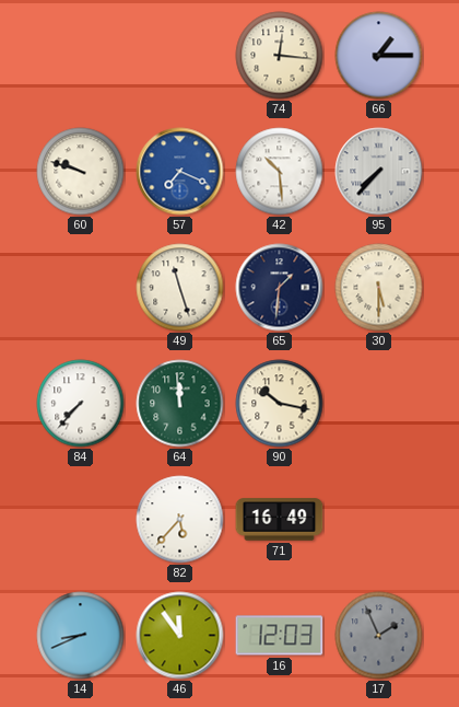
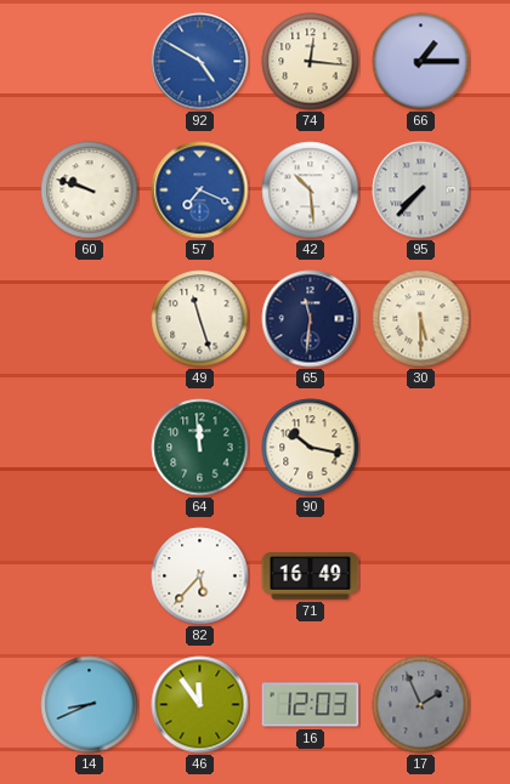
92: none -> 4:50
65: 1:31 -> 11:31
84: 7:37 -> none
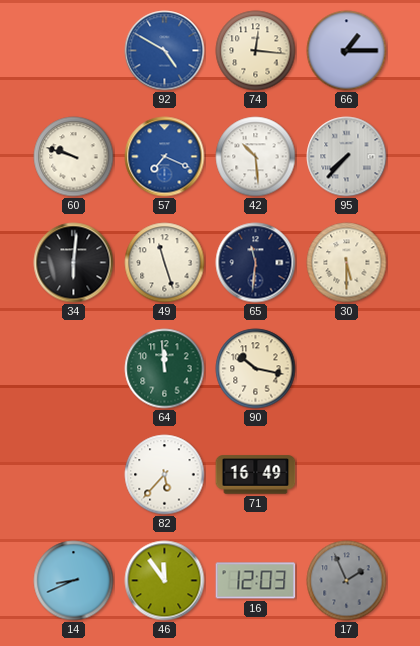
34: none -> 6:01
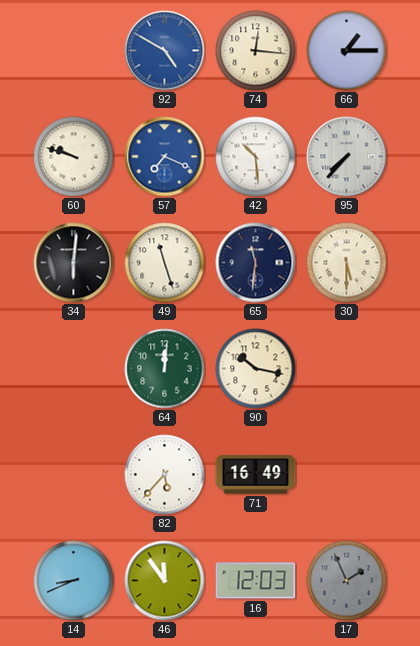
64: 11:59 -> 12:01
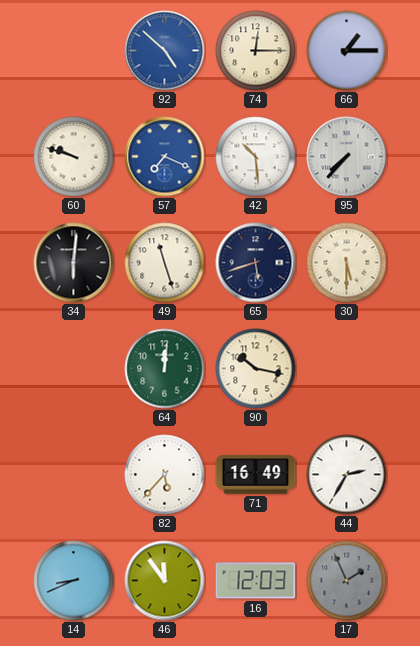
92: 4:50 -> 4:52
74: 12:16 -> 12:15
65: 11:31 -> 5:42
44: none -> 2:35
